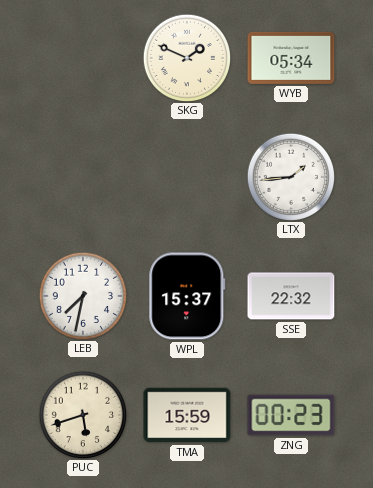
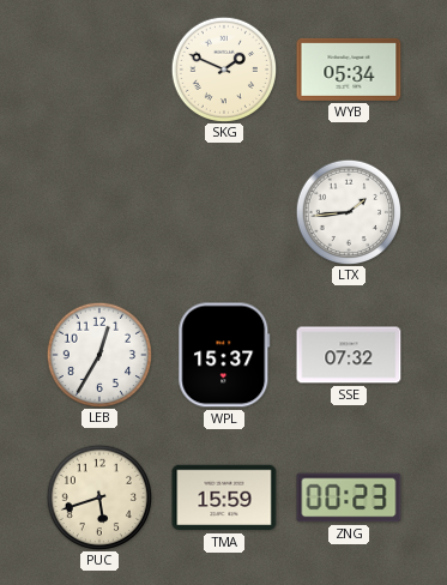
LEB: 7:32 -> 12:35
SSE: 22:32 -> 07:32
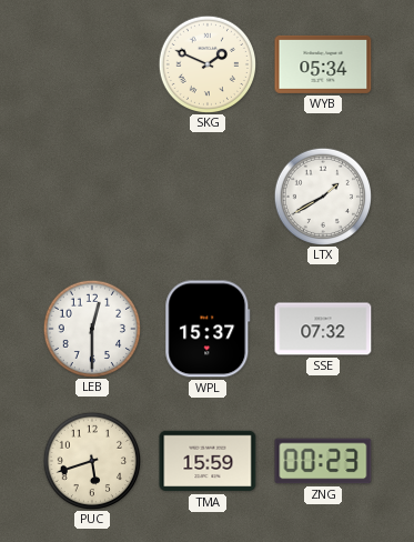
LTX: 1:44 -> 1:40
LEB: 12:35 -> 12:30
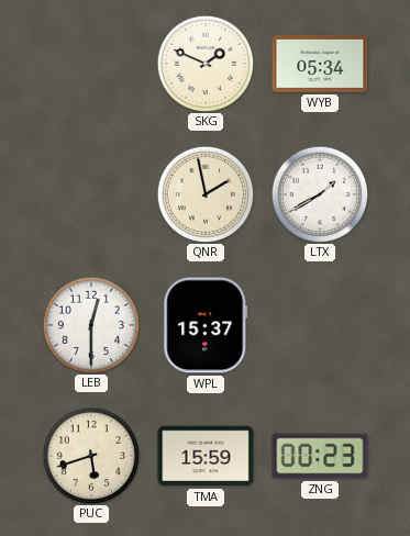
QNR: none -> 1:58
SSE: 07:32 -> none
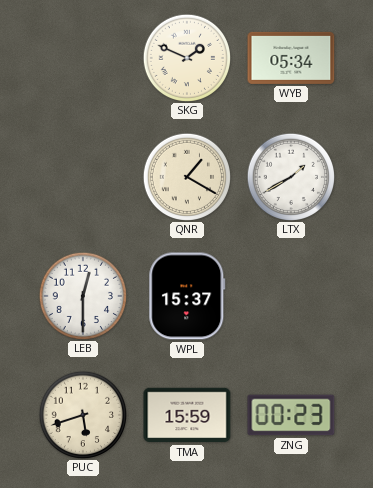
QNR: 1:58 -> 1:20
